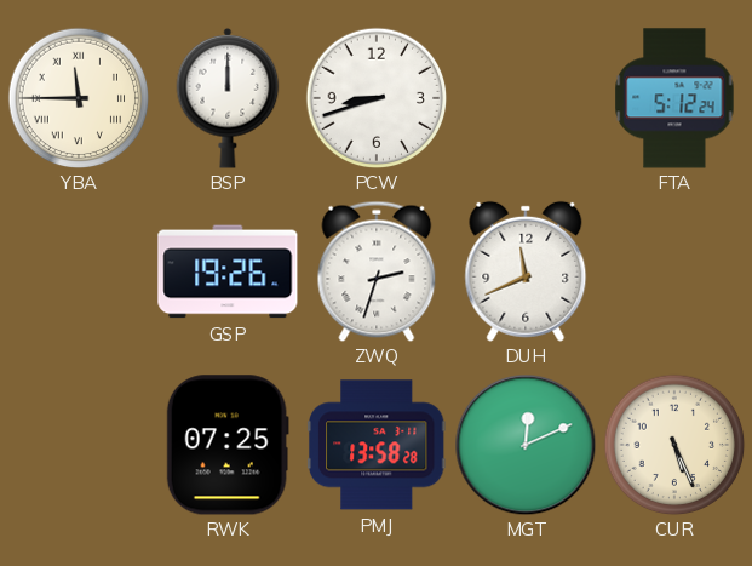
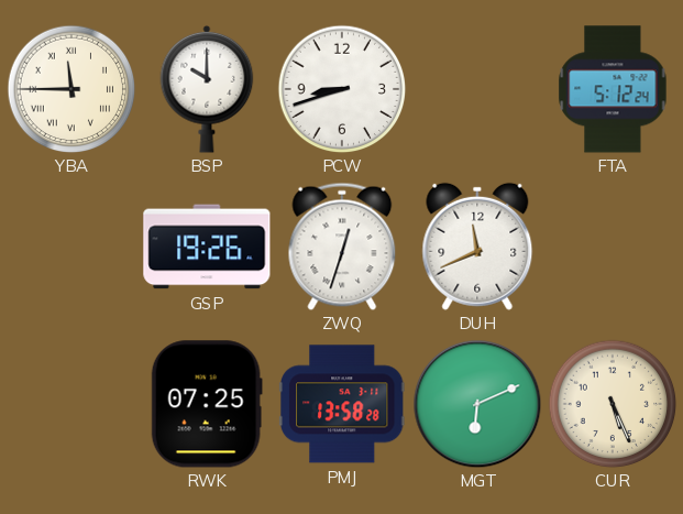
BSP: 12:00 -> 10:00
ZWQ: 2:33 -> 12:33
MGT: 12:11 -> 6:11
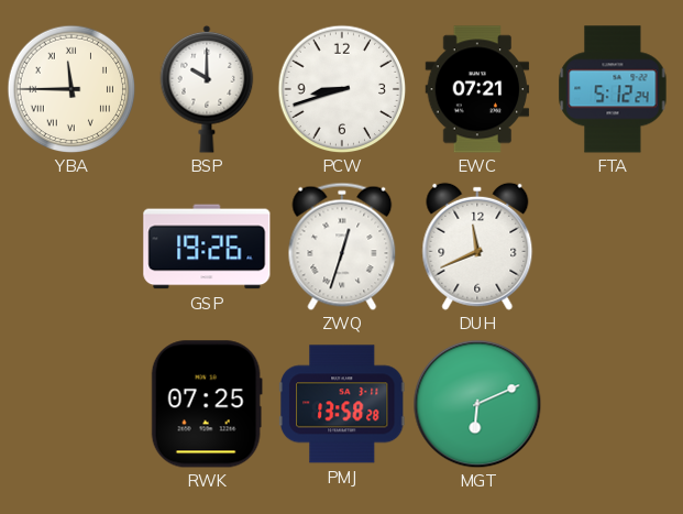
EWC: none -> 07:21
CUR: 5:26 -> none
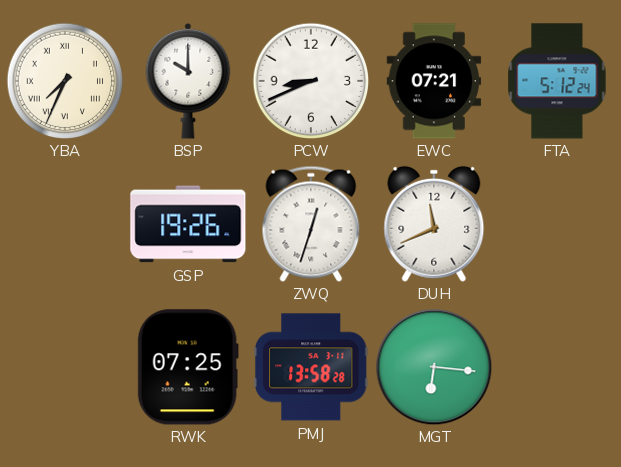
YBA: 11:45 -> 7:34
PCW: 8:42 -> 8:41
MGT: 6:11 -> 6:16
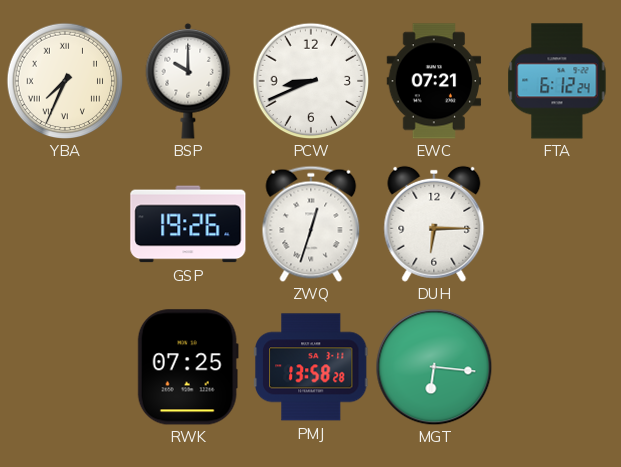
FTA: 5:12 -> 6:12
DUH: 11:41 -> 6:15
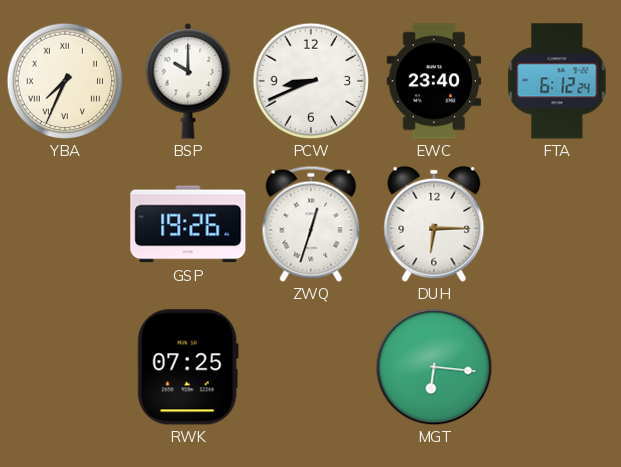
EWC: 07:21 -> 23:40
PMJ: 13:58 -> none
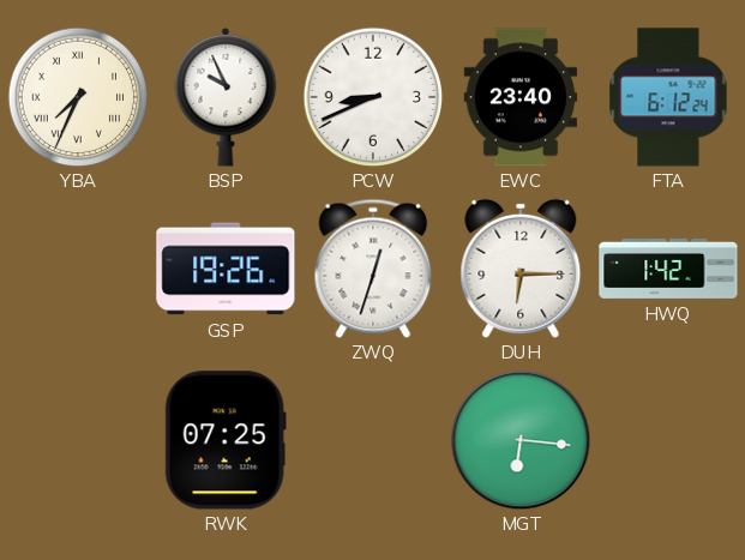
BSP: 10:00 -> 9:56
HWQ: none -> 1:42
